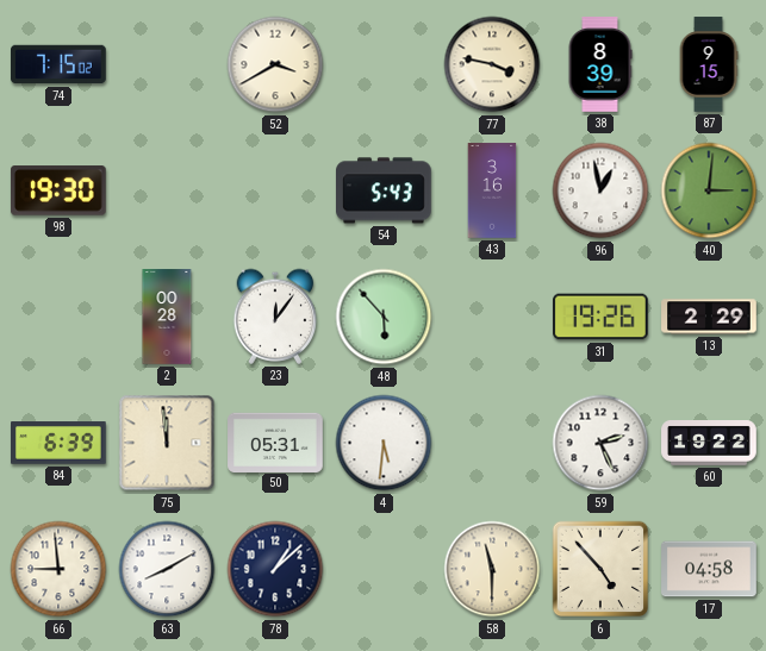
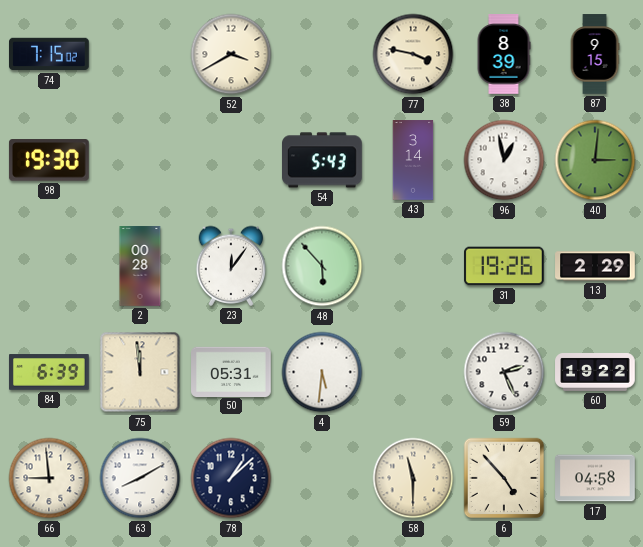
43: 3:16 -> 3:14
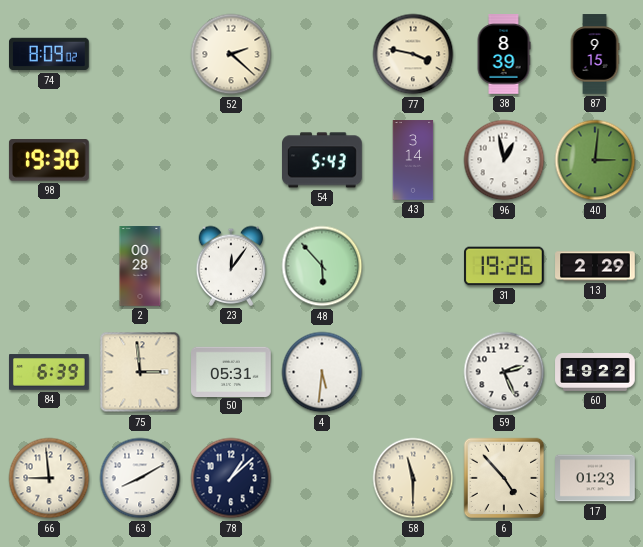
74: 7:15 -> 8:09
52: 3:40 -> 2:22
75: 11:59 -> 2:59
17: 04:58 -> 01:23
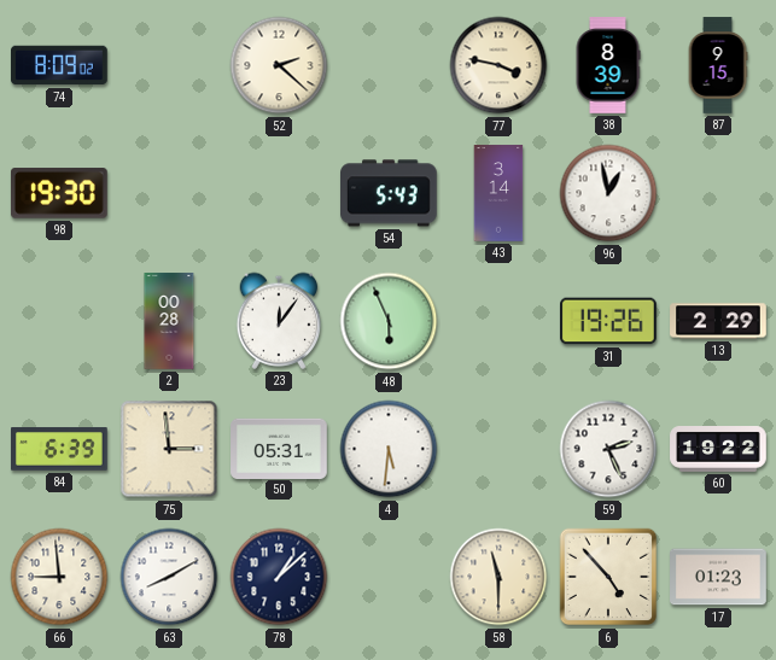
40: 3:01 -> none
48: 5:53 -> 5:56
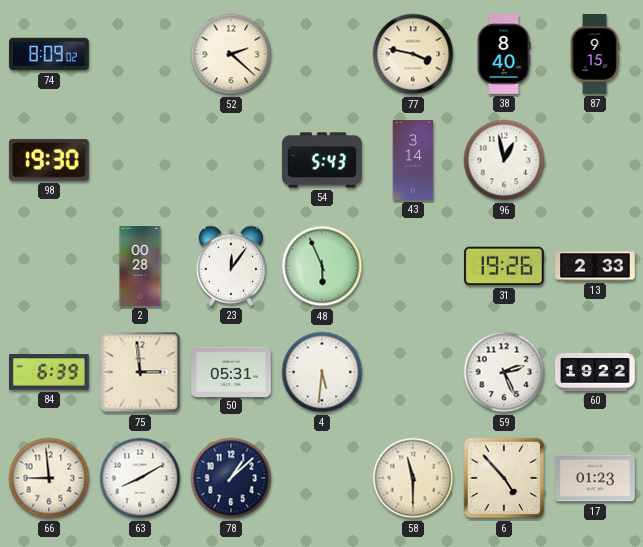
38: 8:39 -> 8:40
13: 2:29 -> 2:33
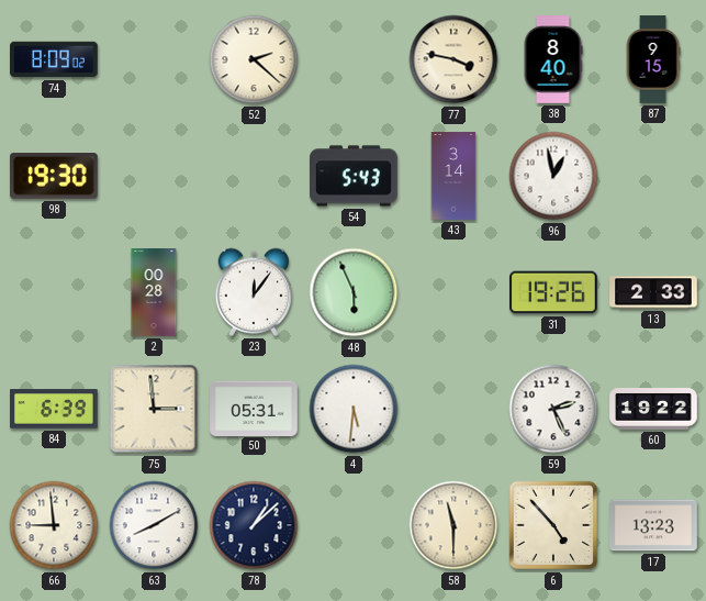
17: 01:23 -> 13:23
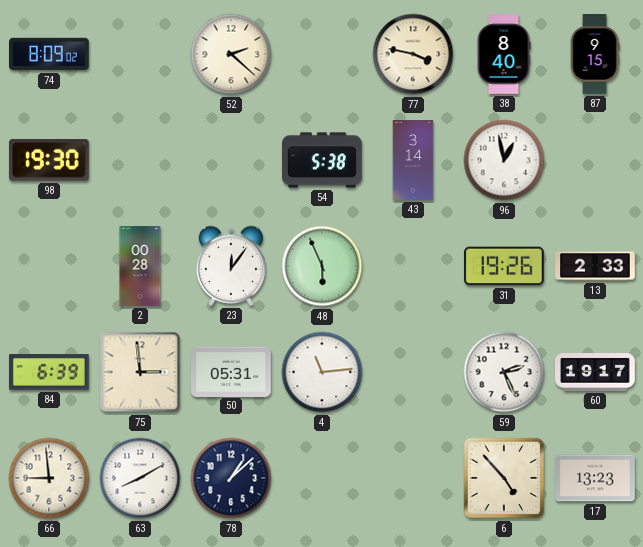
54: 5:43 -> 5:38
4: 5:31 -> 11:14
60: 19:22 -> 19:17
58: 11:30 -> none
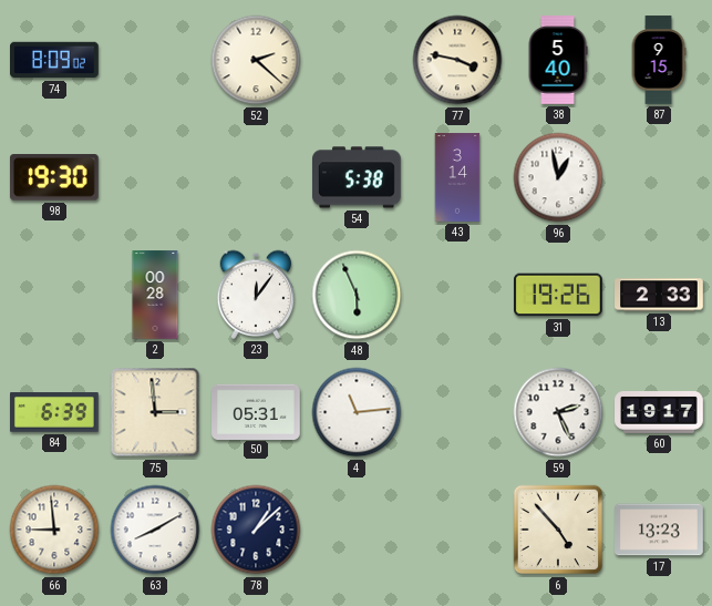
38: 8:40 -> 5:40
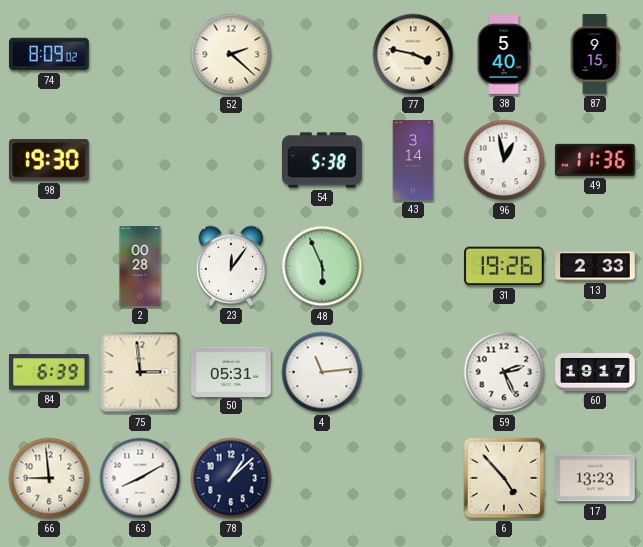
49: none -> 11:36
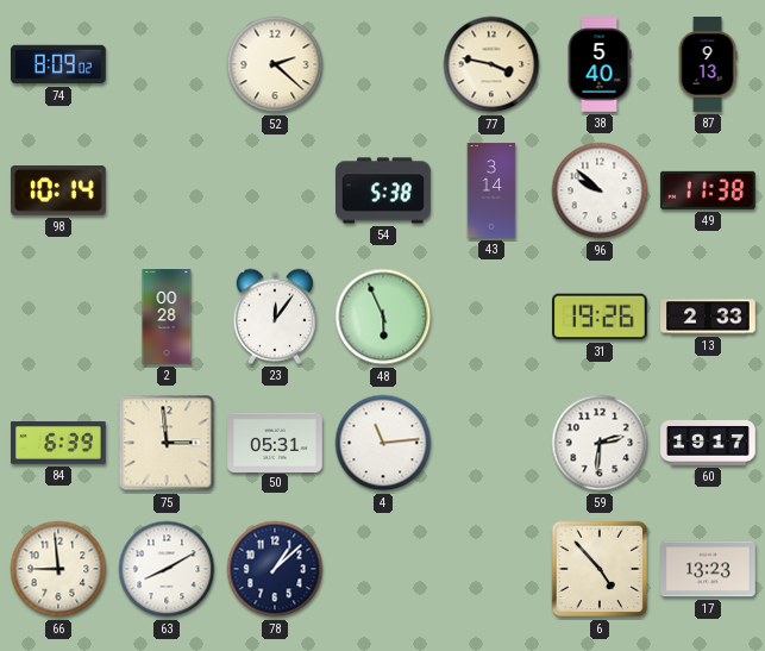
87: 9:15 -> 9:13
98: 19:30 -> 10:14
96: 12:58 -> 9:52
49: 11:36 -> 11:38
59: 2:26 -> 2:31
